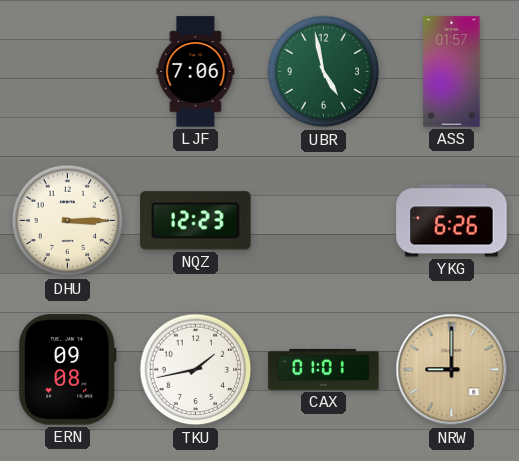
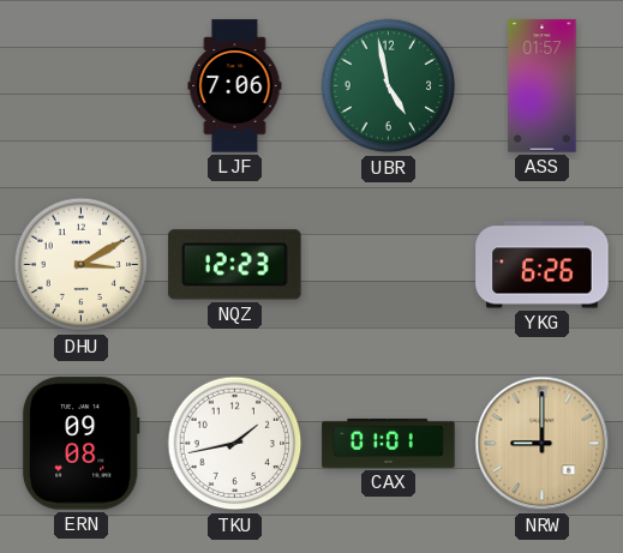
DHU: 3:15 -> 3:10
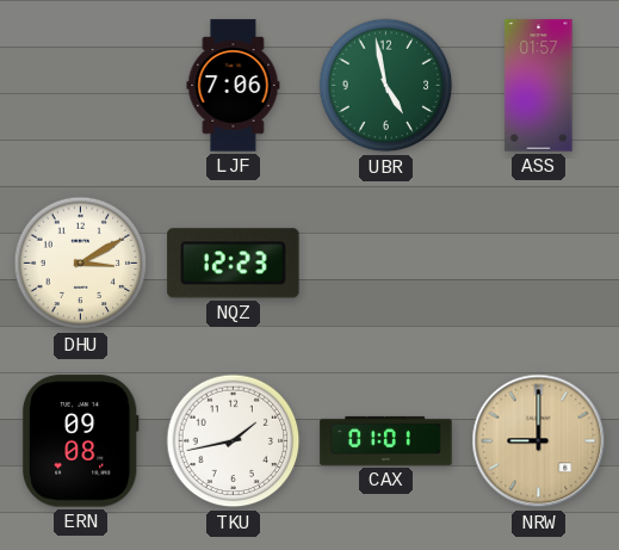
YKG: 6:26 -> none
